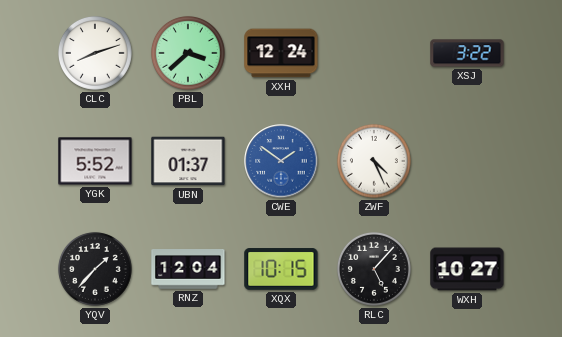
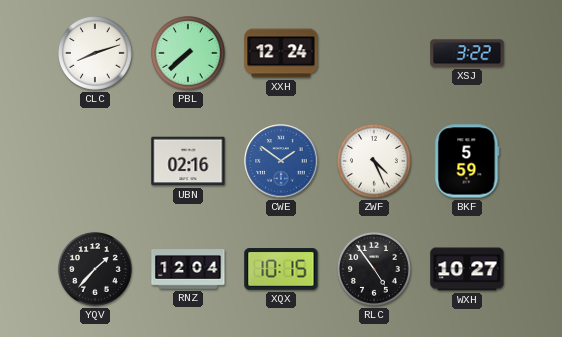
PBL: 3:38 -> 7:38
YGK: 5:52 -> none
UBN: 01:37 -> 02:16
BKF: none -> 5:59
RLC: 5:07 -> 4:54
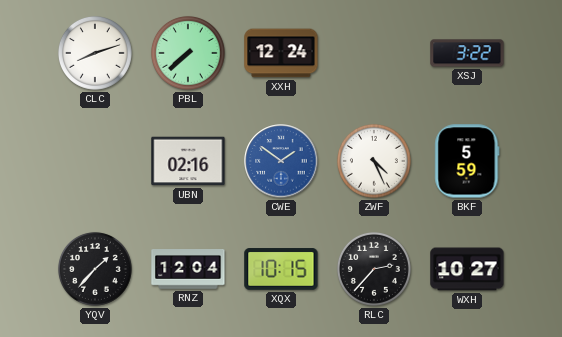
RLC: 4:54 -> 2:37
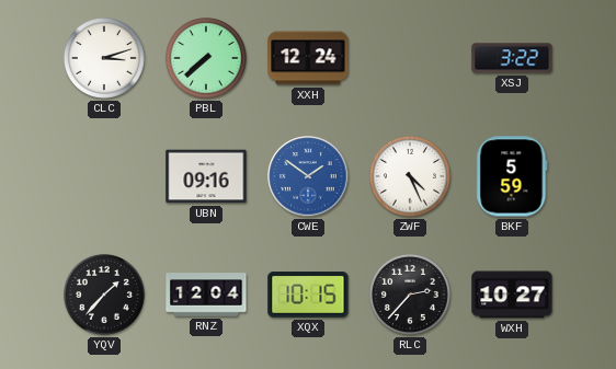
CLC: 8:12 -> 3:12
UBN: 02:16 -> 09:16
